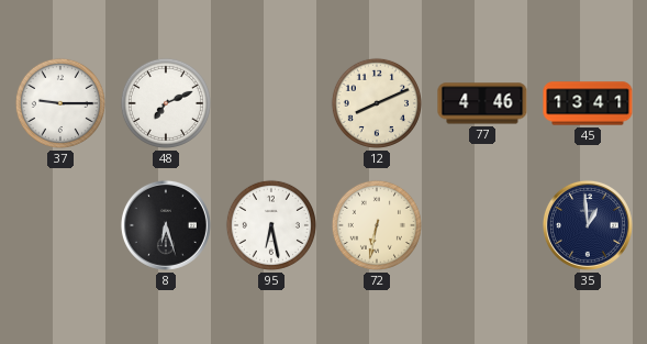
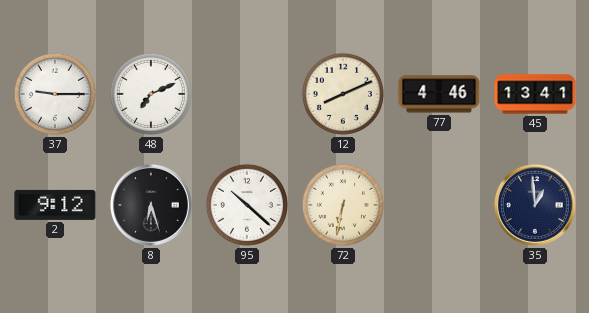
2: none -> 9:12
95: 6:28 -> 10:22
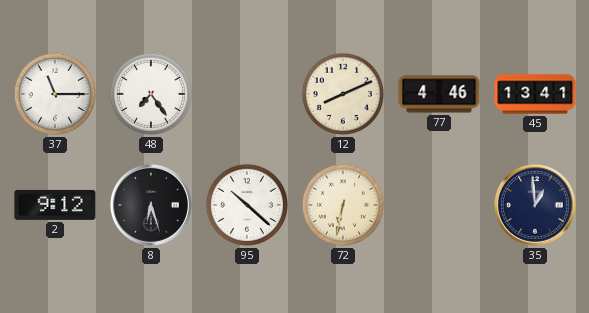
37: 9:15 -> 11:15
48: 7:11 -> 7:24
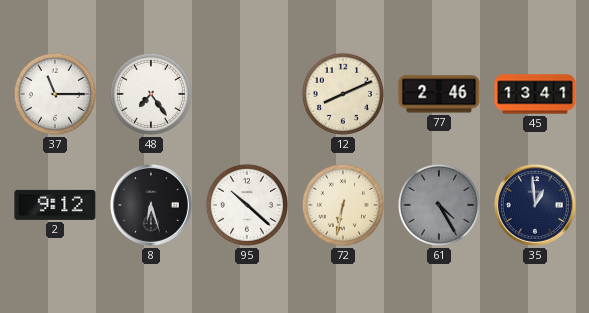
77: 4:46 -> 2:46
61: none -> 4:25
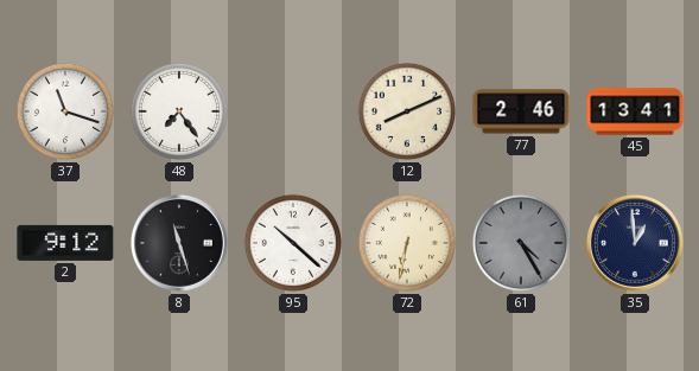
37: 11:15 -> 11:18
8: 6:27 -> 11:27
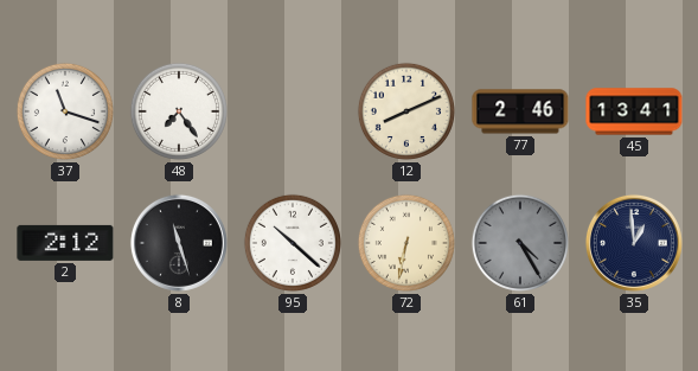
2: 9:12 -> 2:12
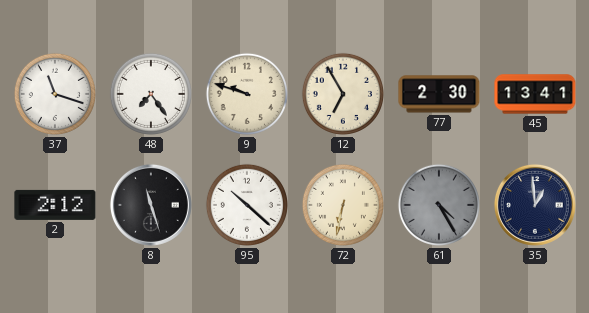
9: none -> 9:48
12: 8:11 -> 6:55
77: 2:46 -> 2:30
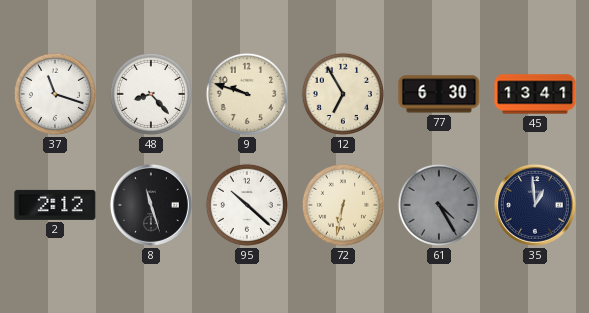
48: 7:24 -> 8:23
77: 2:30 -> 6:30
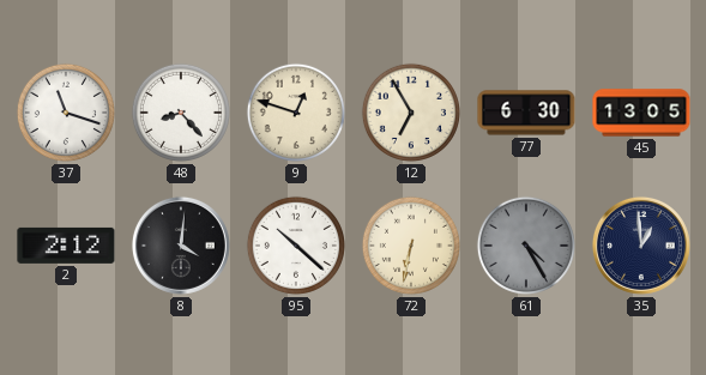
9: 9:48 -> 12:48
45: 13:41 -> 13:05
8: 11:27 -> 4:01
